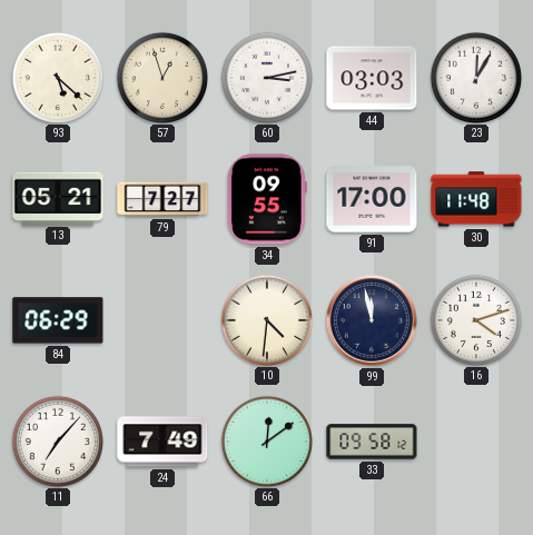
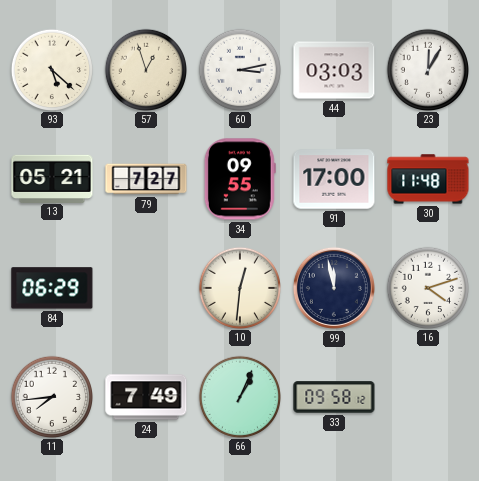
10: 4:31 -> 12:31
11: 7:07 -> 7:44
66: 12:09 -> 1:04
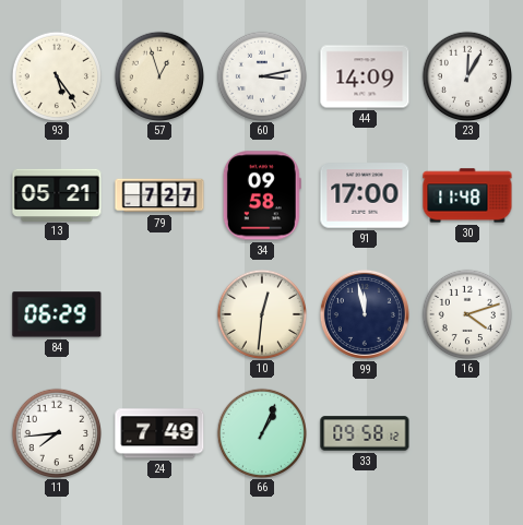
93: 5:22 -> 5:24
44: 03:03 -> 14:09
34: 09:55 -> 09:58
